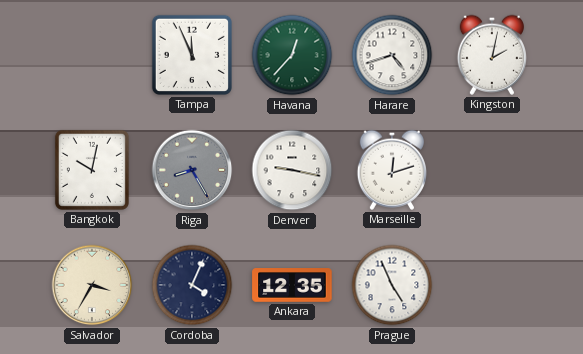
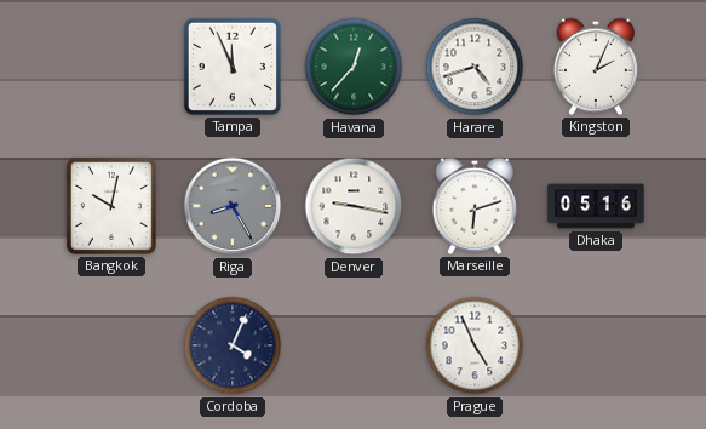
Kingston: 2:02 -> 2:04
Marseille: 12:12 -> 6:12
Dhaka: none -> 05:16
Salvador: 3:35 -> none
Ankara: 12:35 -> none
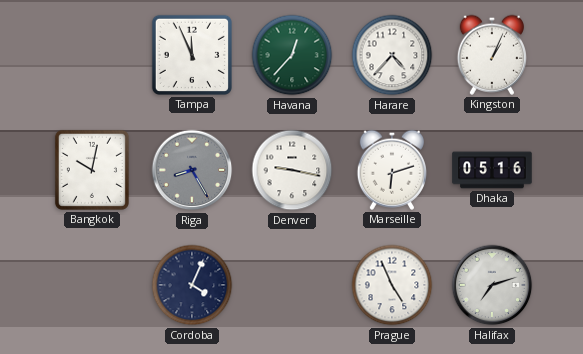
Harare: 4:42 -> 4:37
Kingston: 2:04 -> 1:04
Halifax: none -> 7:12
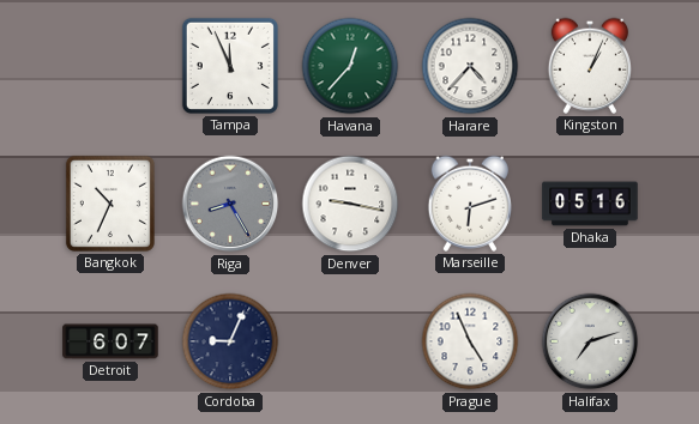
Bangkok: 10:02 -> 10:34
Detroit: none -> 6:07
Cordoba: 4:04 -> 9:04
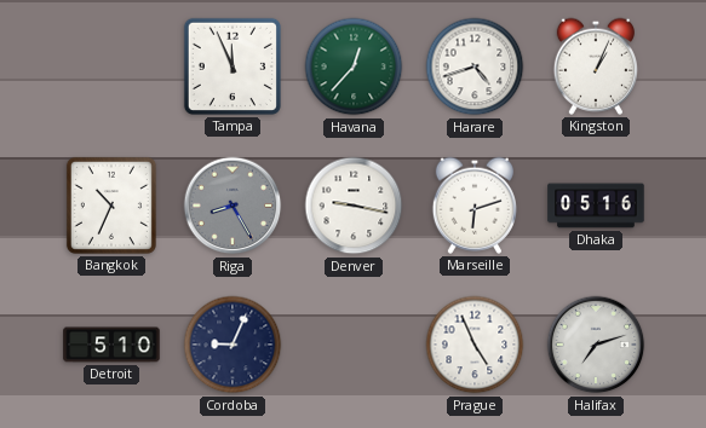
Harare: 4:37 -> 4:42
Detroit: 6:07 -> 5:10
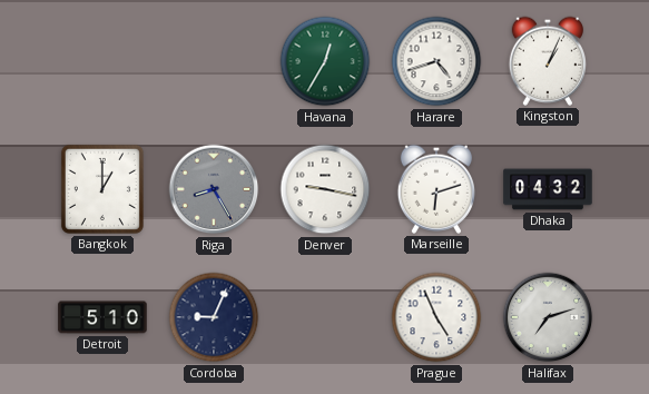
Tampa: 11:56 -> none
Havana: 12:37 -> 12:35
Bangkok: 10:34 -> 1:00
Dhaka: 05:16 -> 04:32
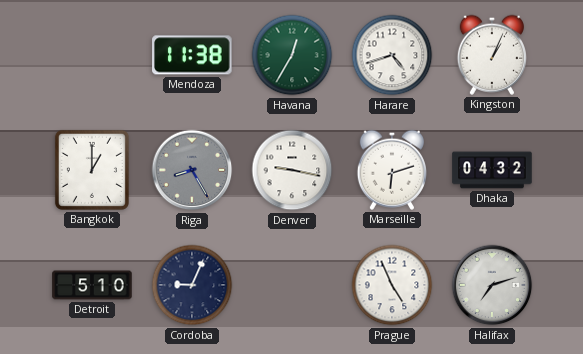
Mendoza: none -> 11:38
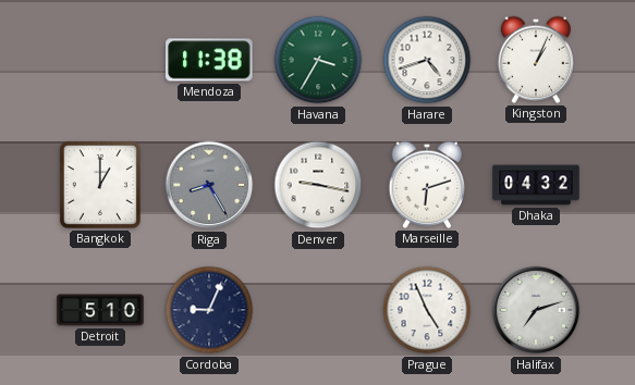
Havana: 12:35 -> 3:35
